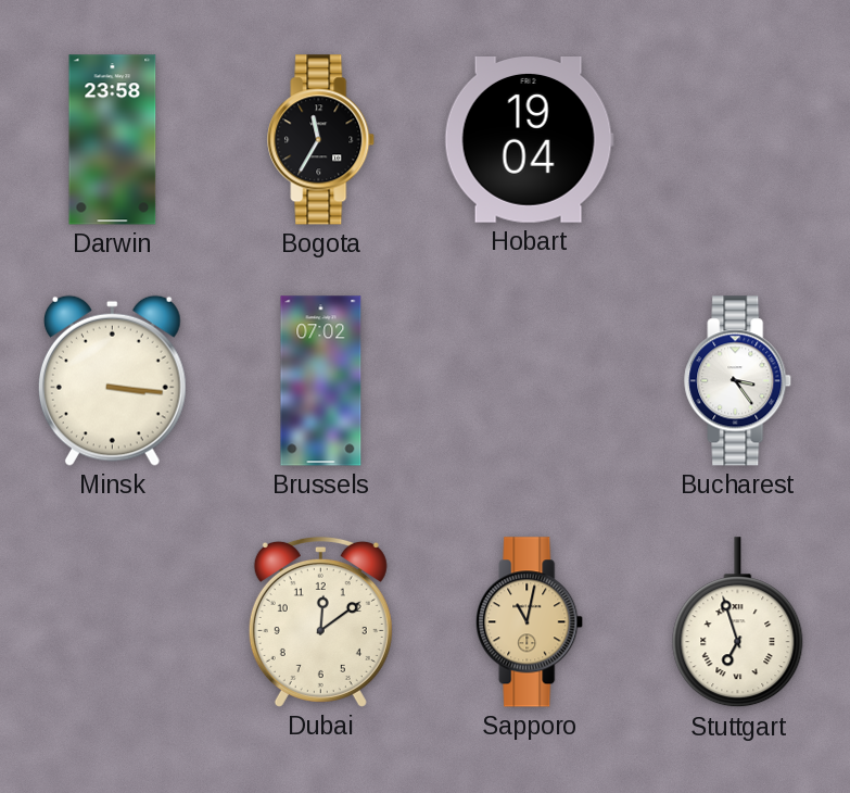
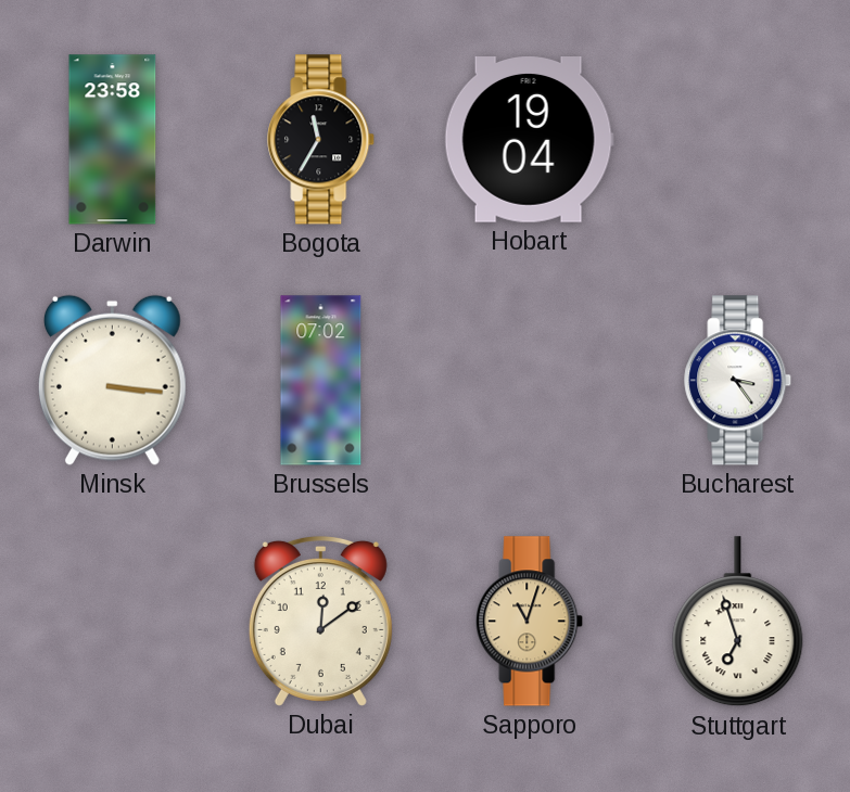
Sapporo: 11:02 -> 11:03
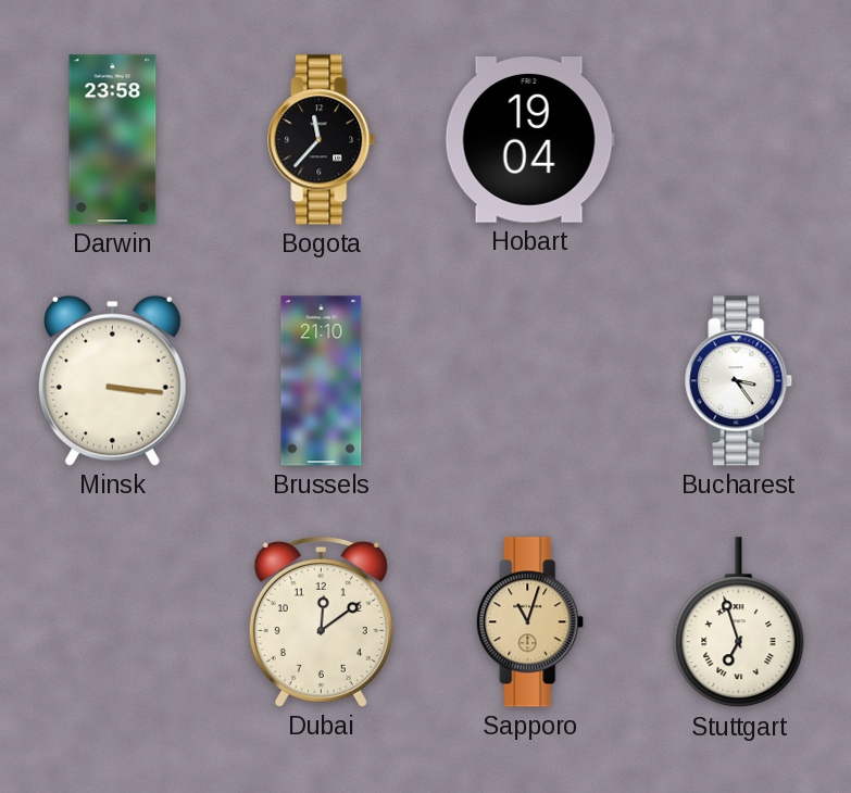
Bogota: 11:35 -> 11:37
Brussels: 07:02 -> 21:10
